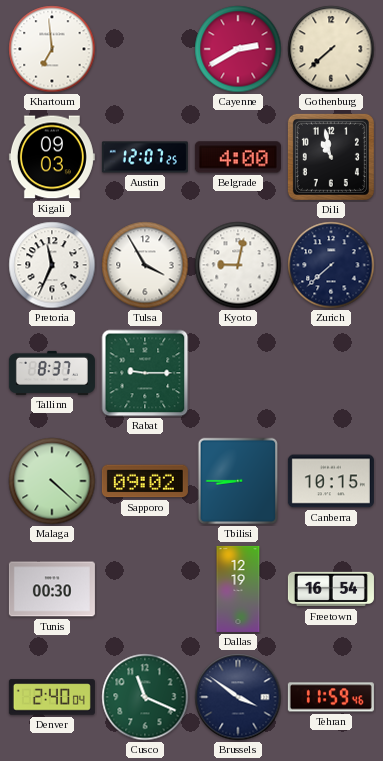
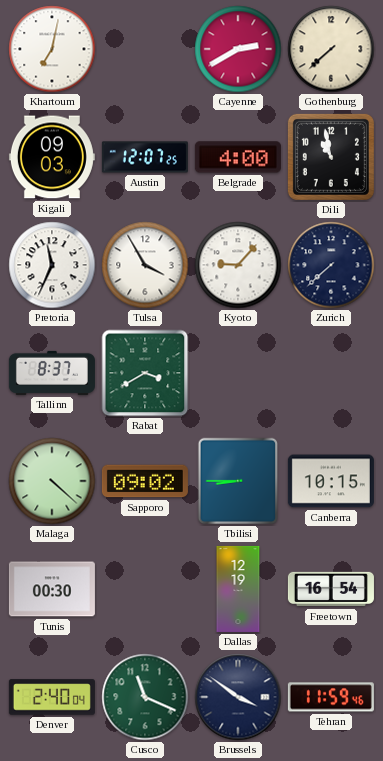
Khartoum: 6:59 -> 7:02
Kyoto: 9:02 -> 9:07
Rabat: 9:15 -> 3:40
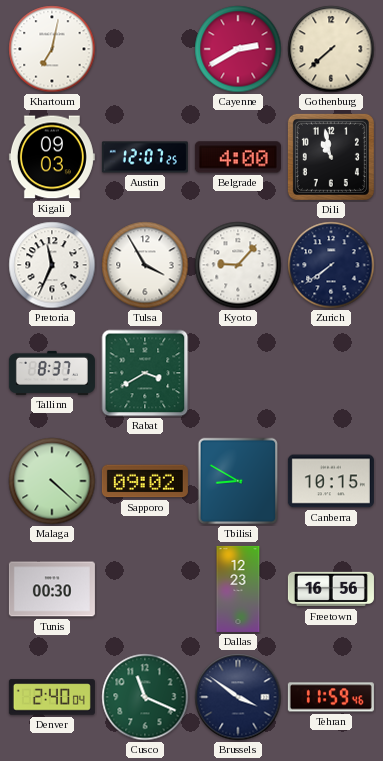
Zurich: 7:38 -> 7:39
Tbilisi: 8:45 -> 8:50
Dallas: 12:19 -> 12:23
Freetown: 16:54 -> 16:56
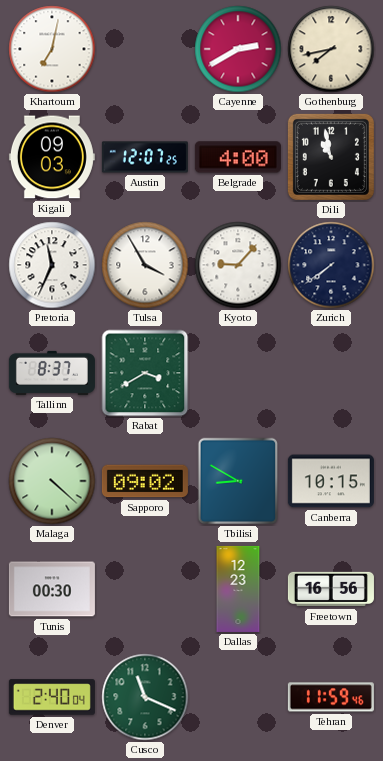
Gothenburg: 7:38 -> 7:43
Brussels: 3:51 -> none
